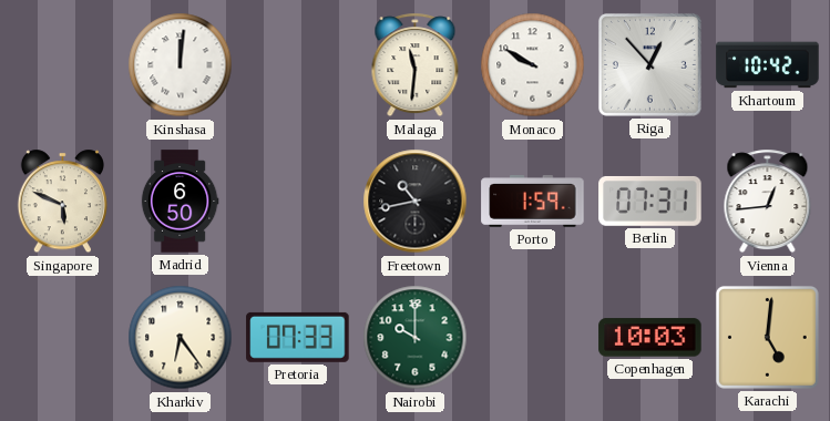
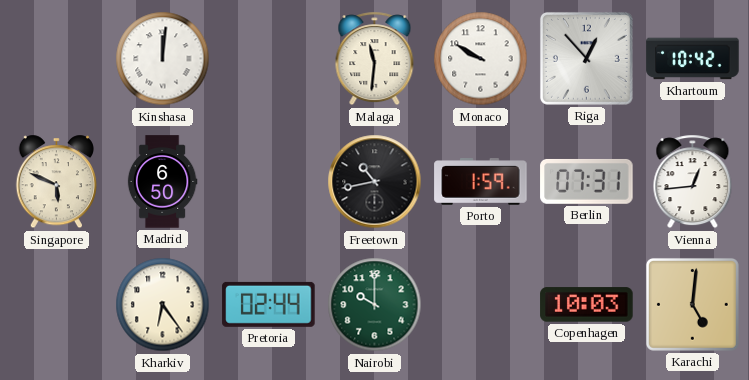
Pretoria: 07:33 -> 02:44
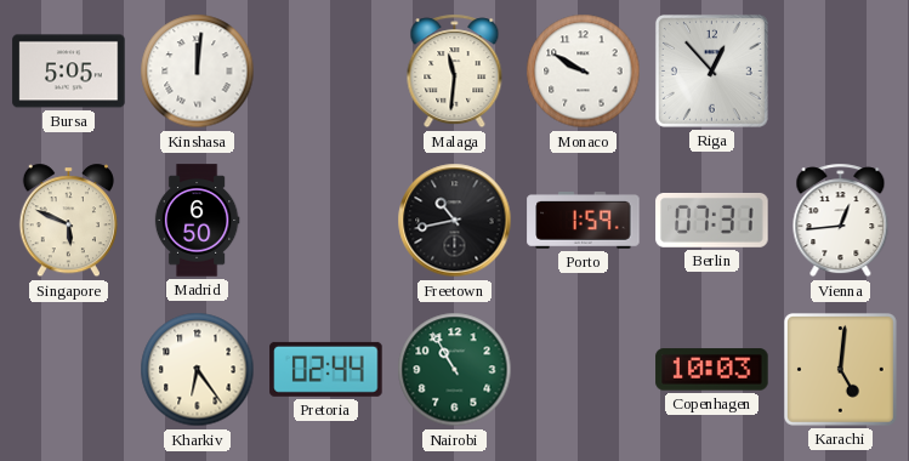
Bursa: none -> 5:05
Khartoum: 10:42 -> none
Nairobi: 10:00 -> 10:55
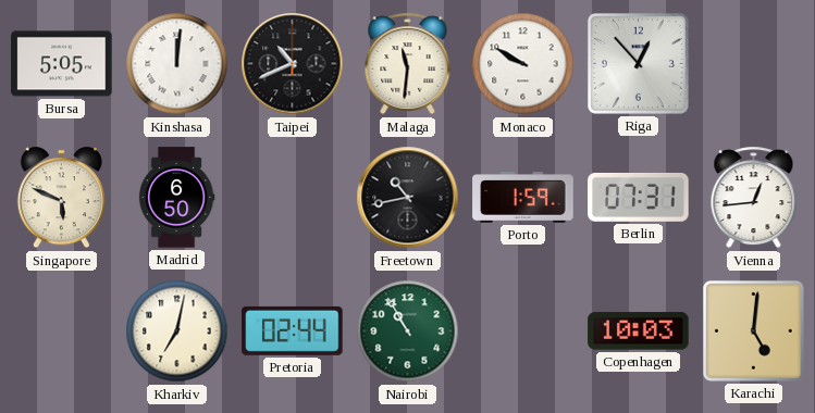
Taipei: none -> 10:41
Kharkiv: 6:24 -> 7:02
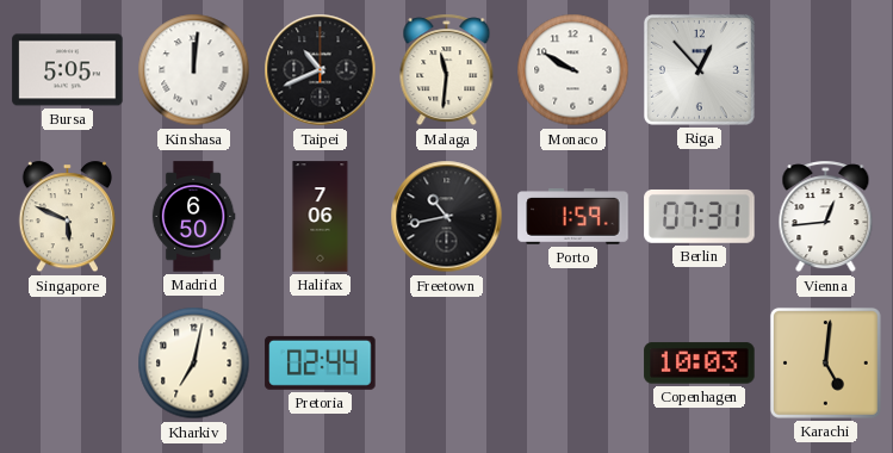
Halifax: none -> 7:06
Nairobi: 10:55 -> none
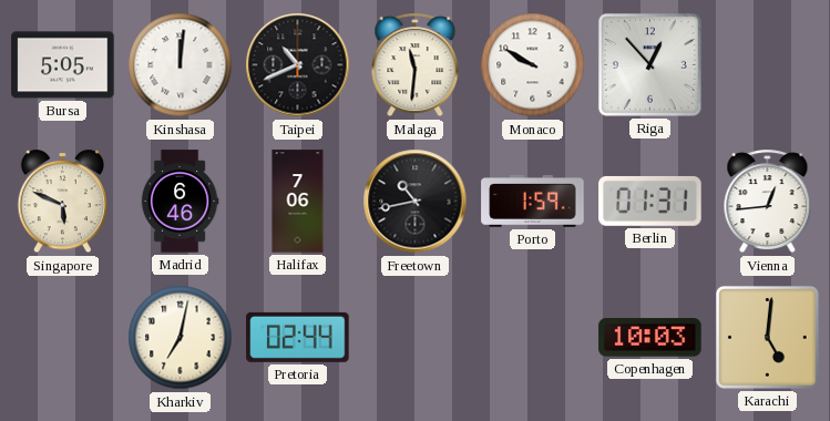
Madrid: 6:50 -> 6:46
Berlin: 07:31 -> 01:31
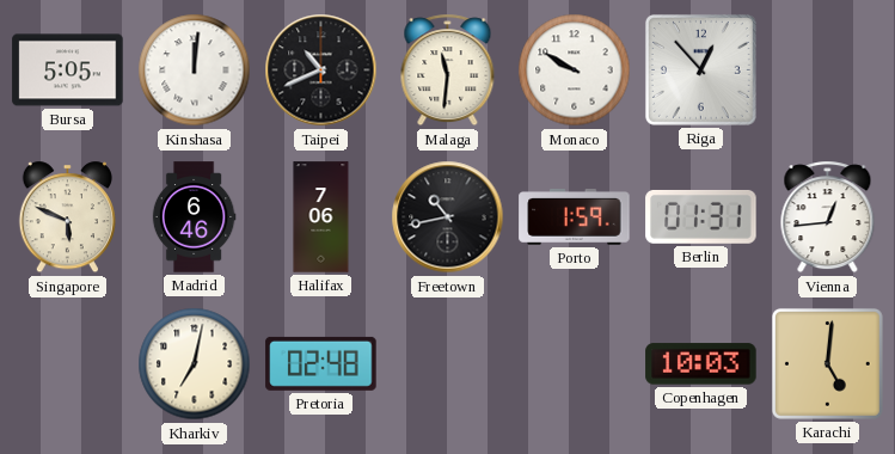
Pretoria: 02:44 -> 02:48
